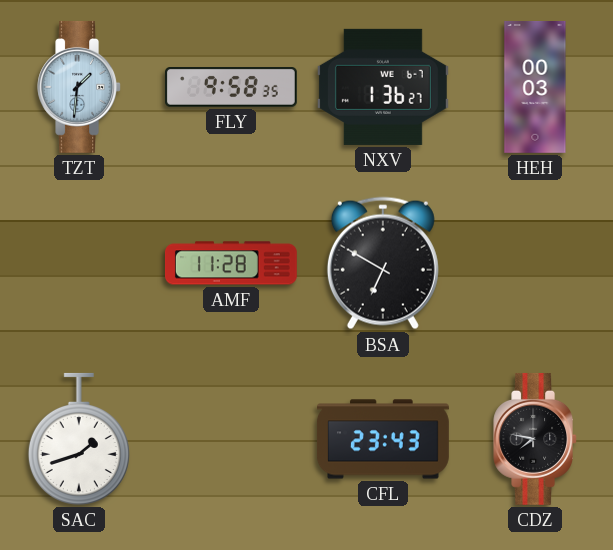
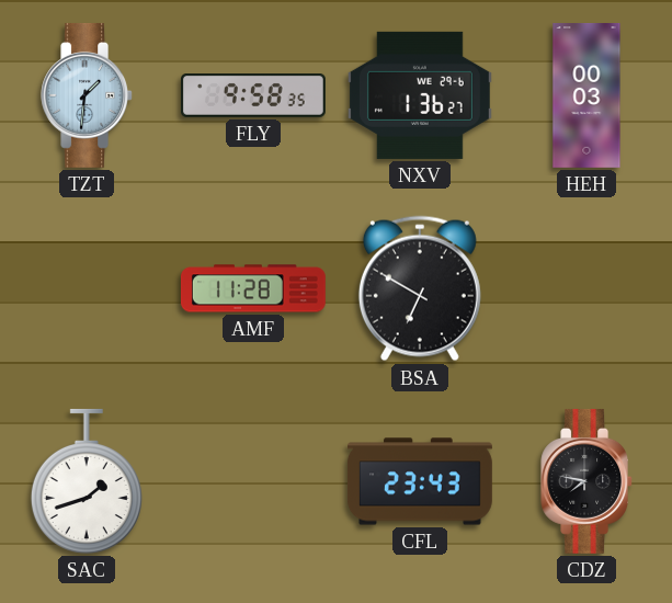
NXV date: WE 6-7 -> WE 29-6
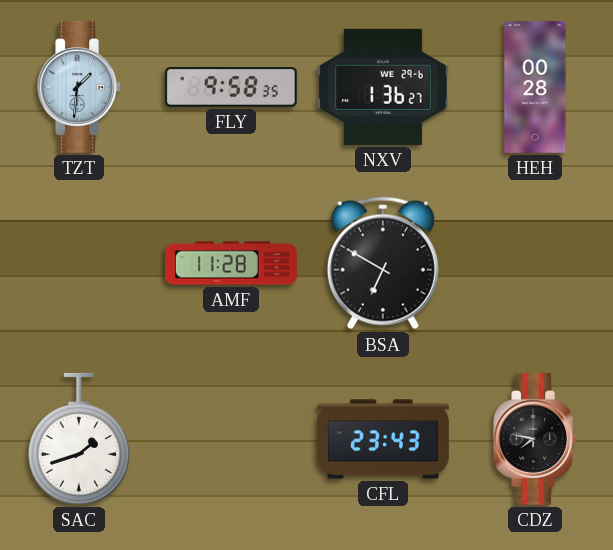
HEH: 00:03 -> 00:28
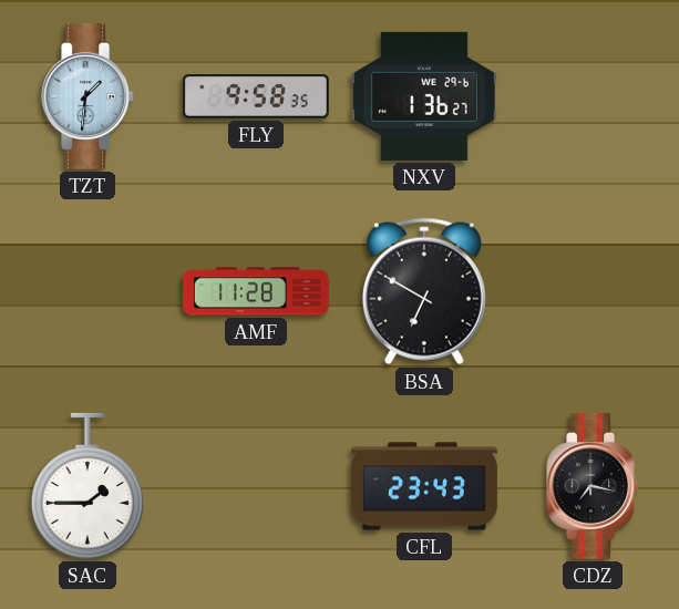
HEH: 00:28 -> none
SAC: 1:42 -> 1:45
CDZ: 7:47 -> 7:17
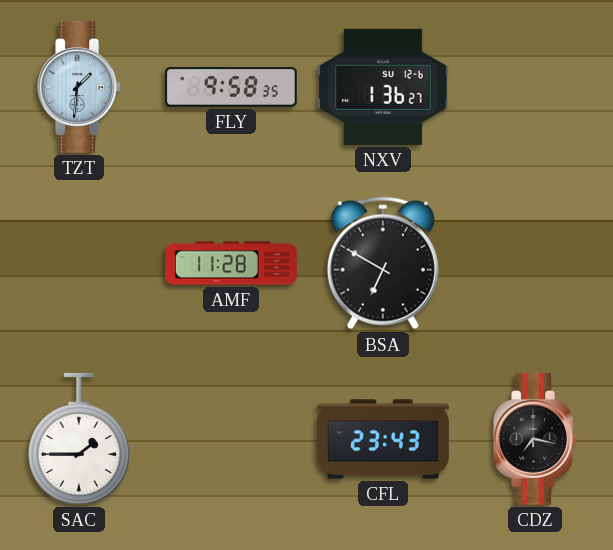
NXV date: WE 29-6 -> SU 12-6
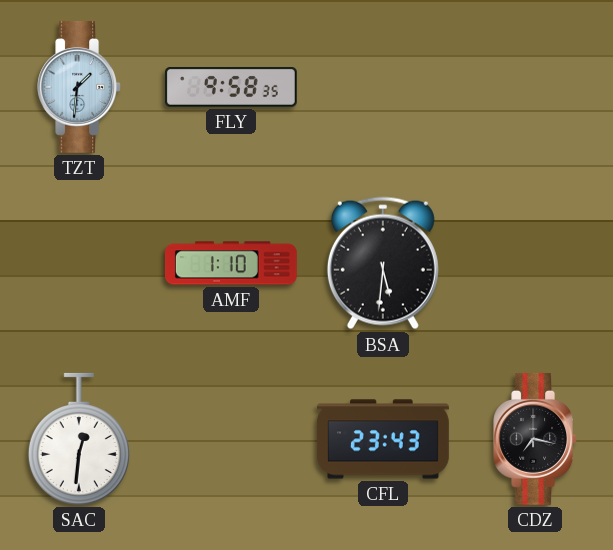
NXV: 1:36 -> none
AMF: 11:28 -> 1:10
BSA: 6:50 -> 5:31
SAC: 1:45 -> 12:31
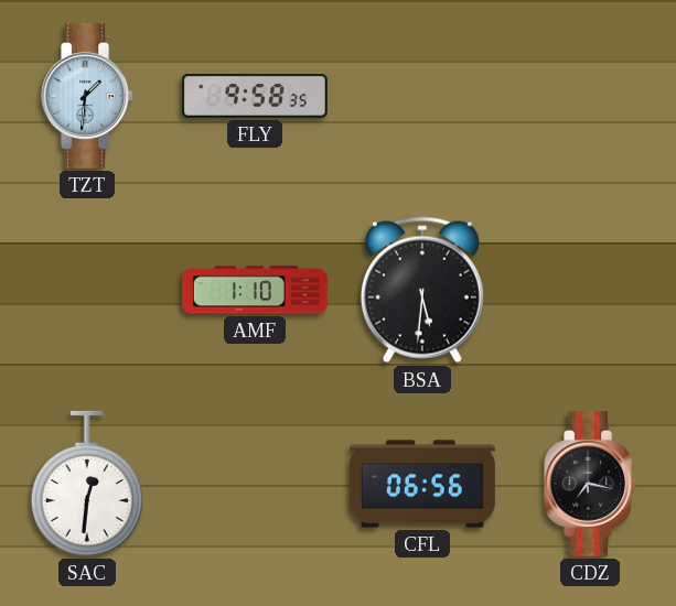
CFL: 23:43 -> 06:56
